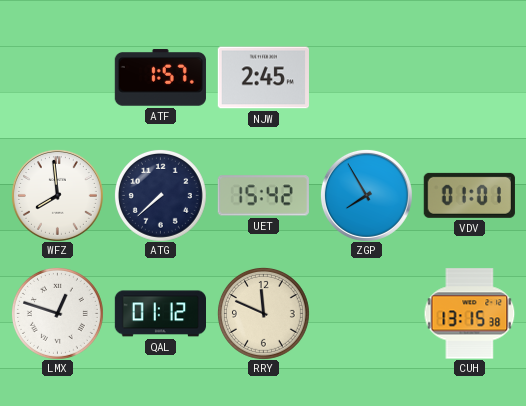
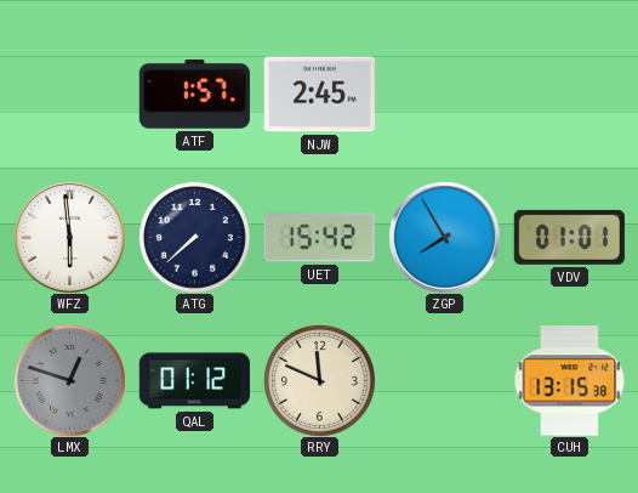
WFZ: 7:59 -> 5:59
LMX dial: white -> grey
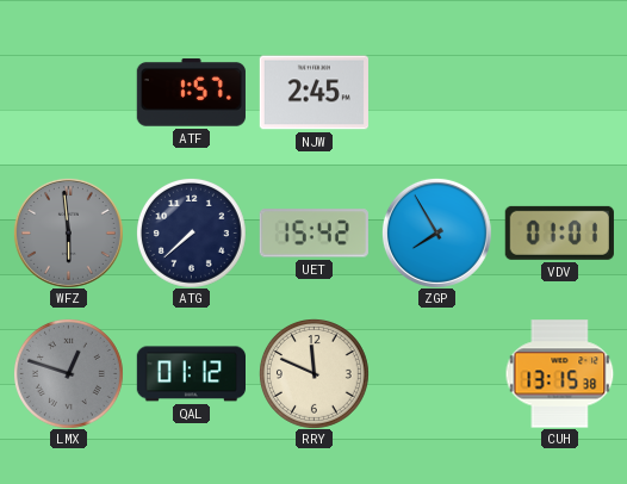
WFZ dial: white -> grey
